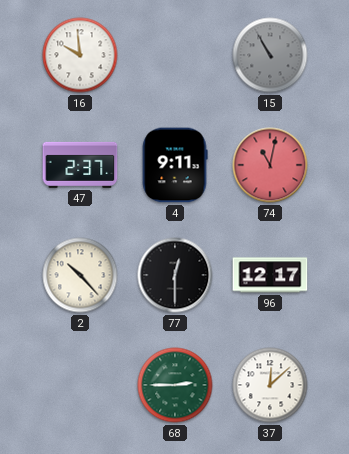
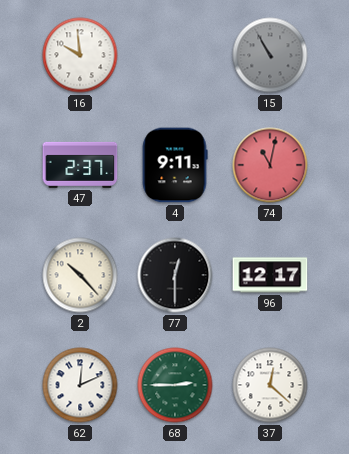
62: none -> 12:11
37: 12:08 -> 12:22
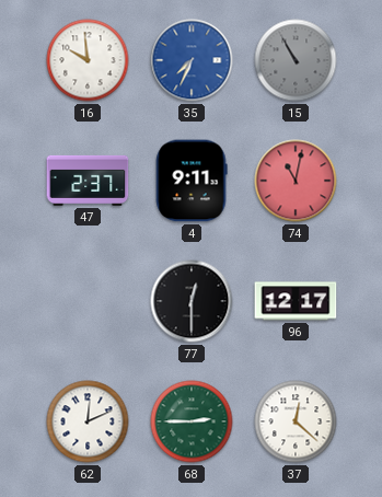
35: none -> 7:34
2: 10:23 -> none
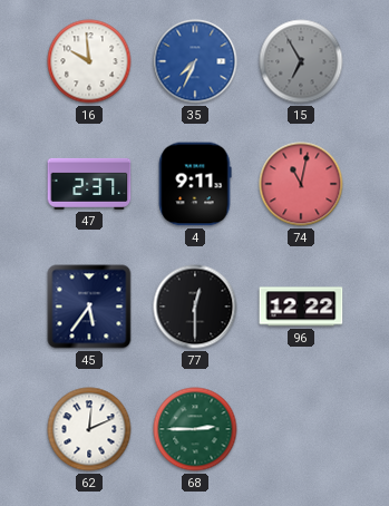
15: 10:55 -> 6:55
45: none -> 5:36
96: 12:17 -> 12:22
37: 12:22 -> none
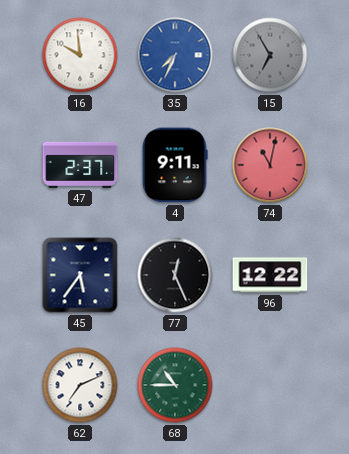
77: 12:30 -> 12:26
62: 12:11 -> 7:11
68: 2:45 -> 10:45
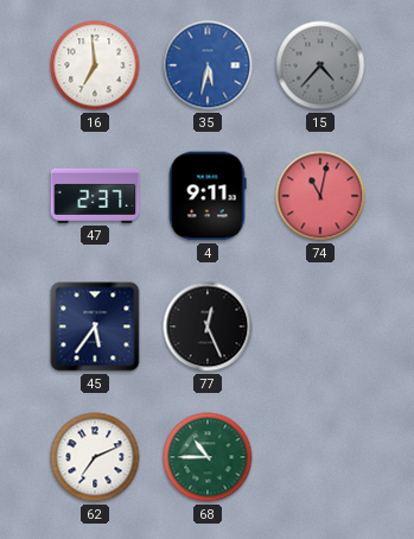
16: 9:59 -> 6:59
35: 7:34 -> 5:32
15: 6:55 -> 4:37
96: 12:22 -> none
